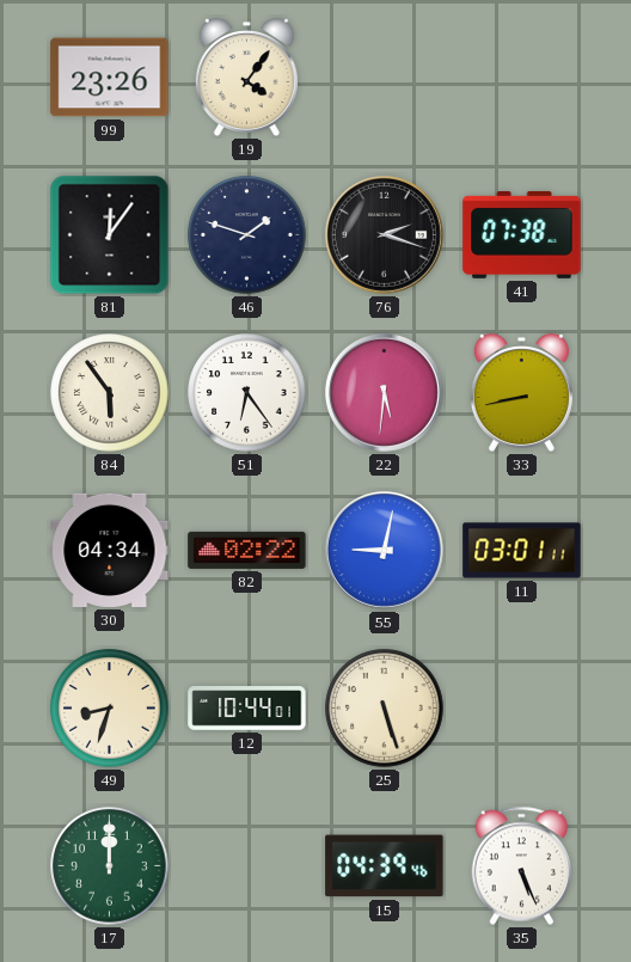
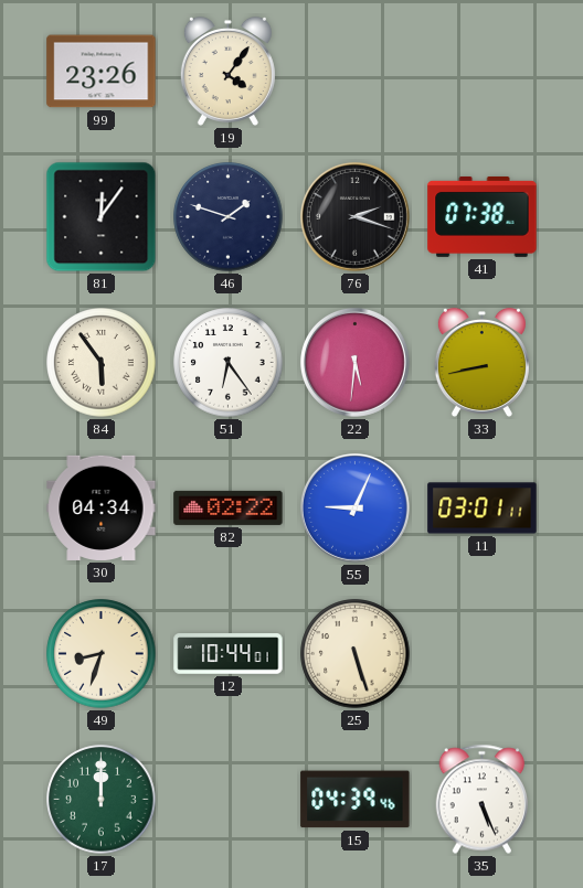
55: 9:02 -> 9:04
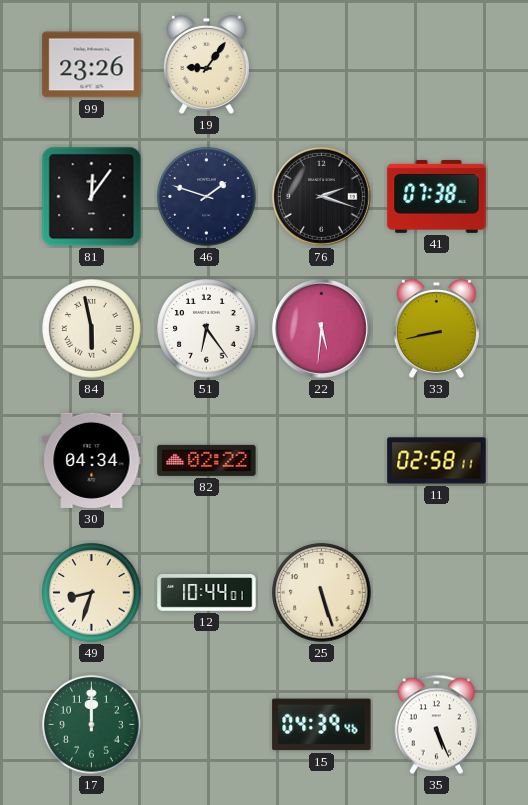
19: 4:06 -> 9:06
84: 5:54 -> 5:58
55: 9:04 -> none
11: 03:01 -> 02:58
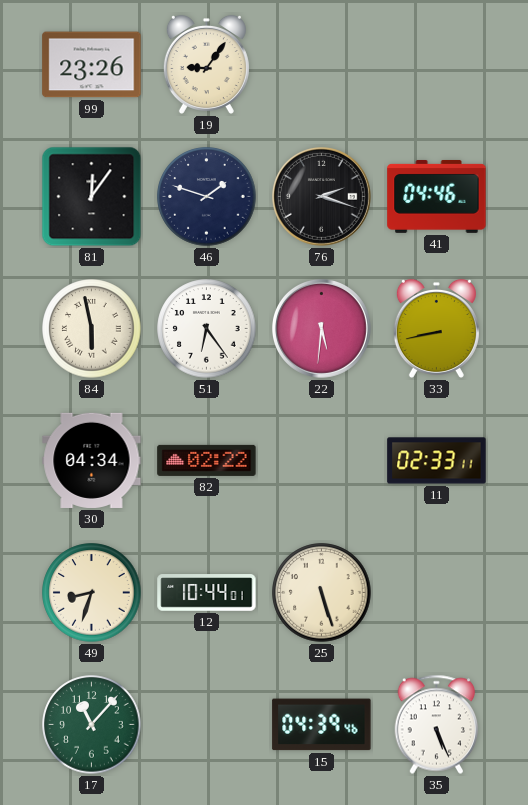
41: 07:38 -> 04:46
11: 02:58 -> 02:33
17: 12:00 -> 11:07
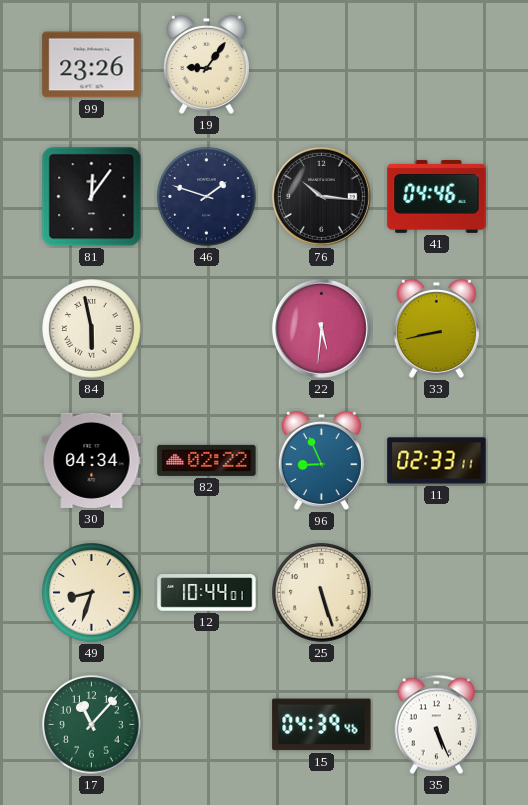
76: 2:18 -> 10:16
51: 6:24 -> none
96: none -> 8:56
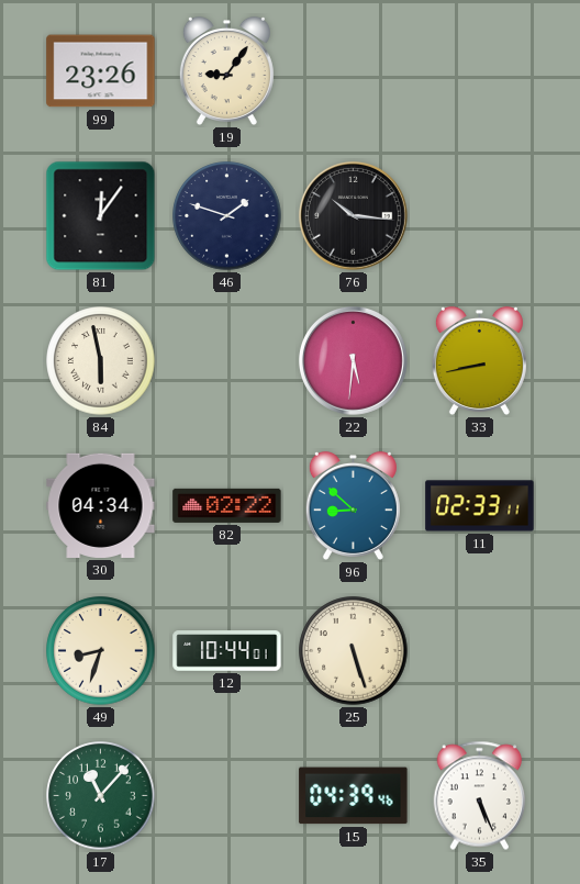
41: 04:46 -> none
96: 8:56 -> 8:52
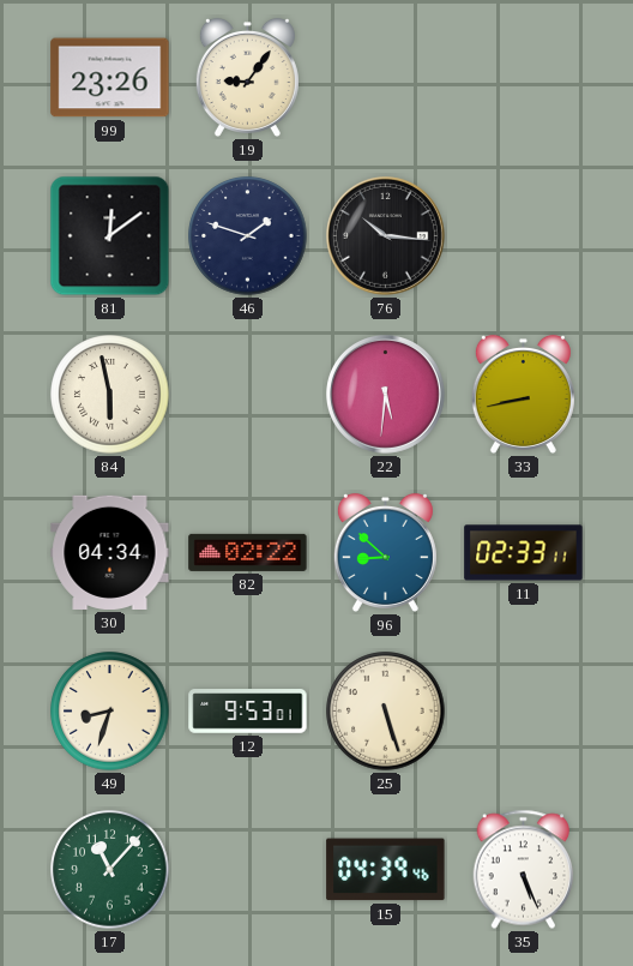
81: 12:06 -> 12:09
12: 10:44 -> 9:53
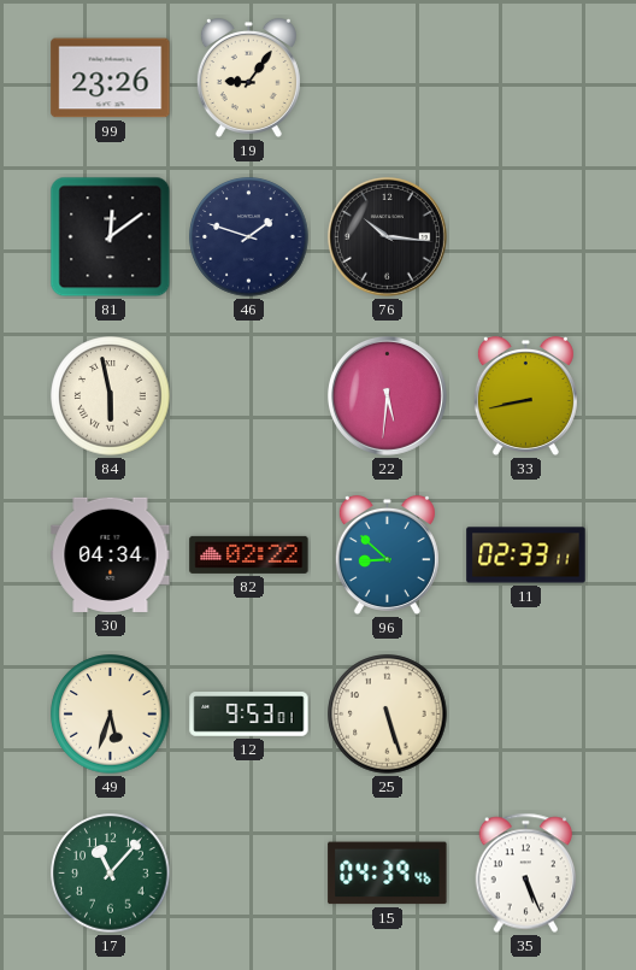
49: 8:33 -> 5:33
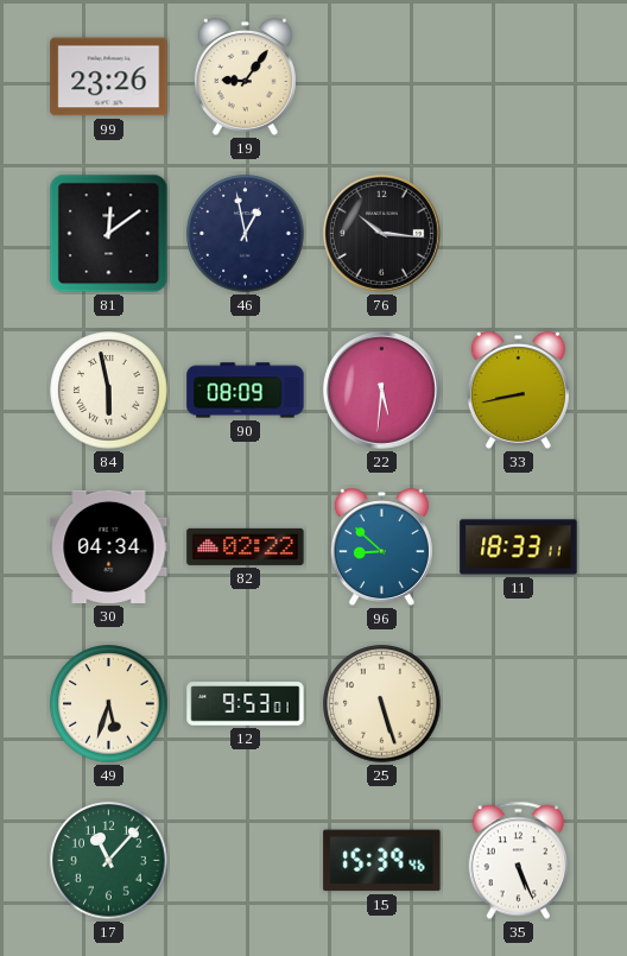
46: 1:48 -> 12:58
90: none -> 08:09
11: 02:33 -> 18:33
15: 04:39 -> 15:39
